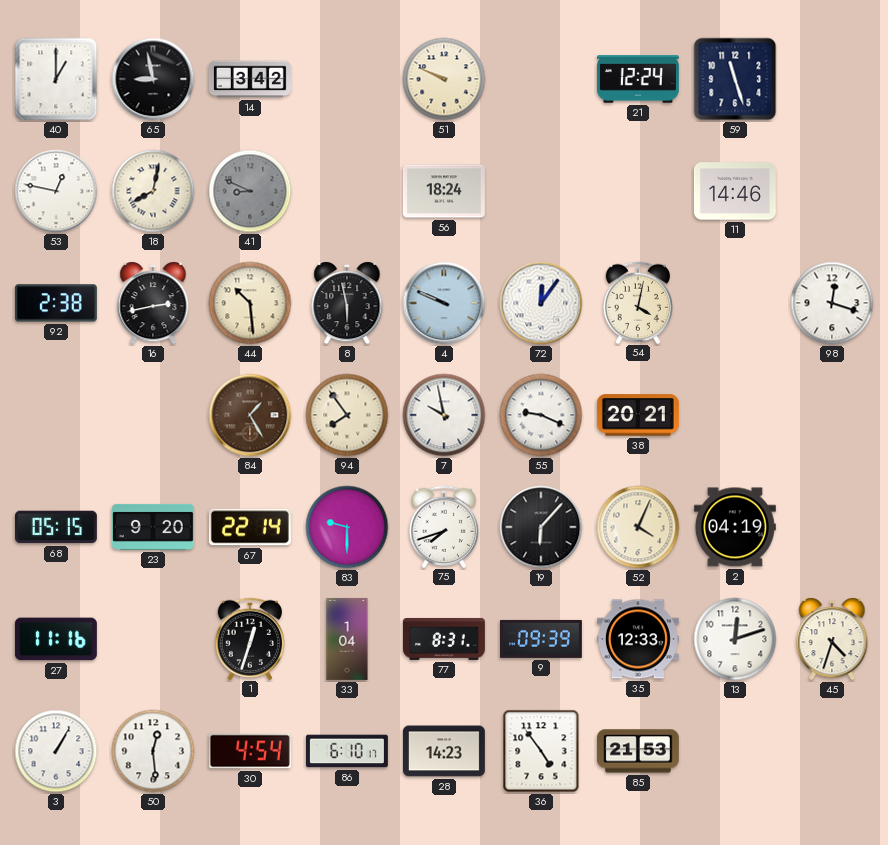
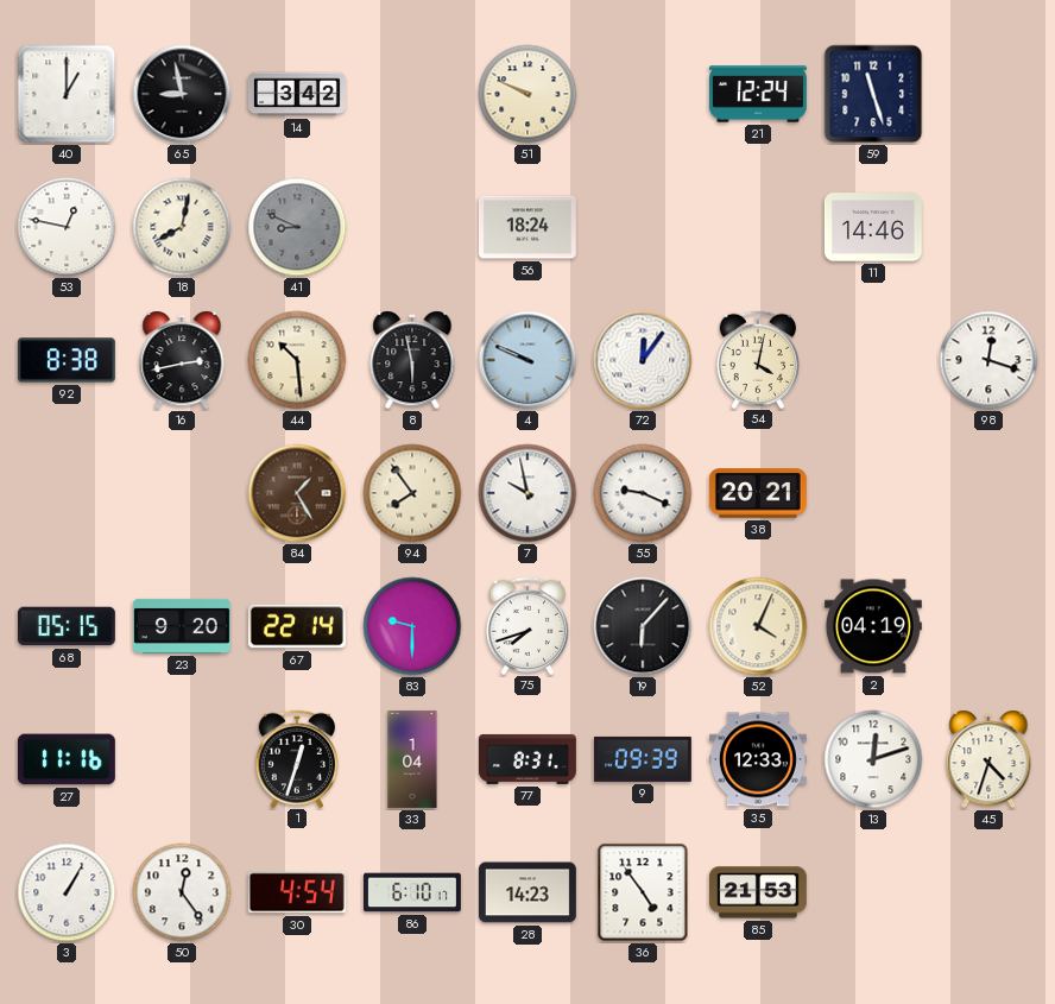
92: 2:38 -> 8:38
50: 12:29 -> 12:24
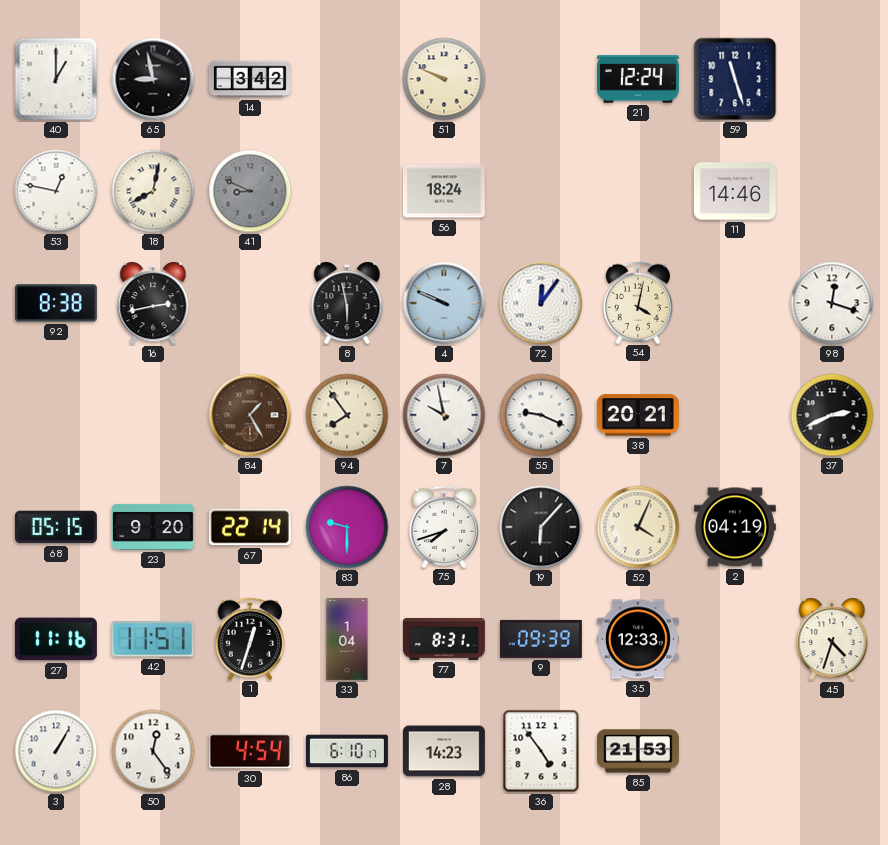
44: 10:29 -> none
37: none -> 2:41
42: none -> 11:51
13: 12:12 -> none
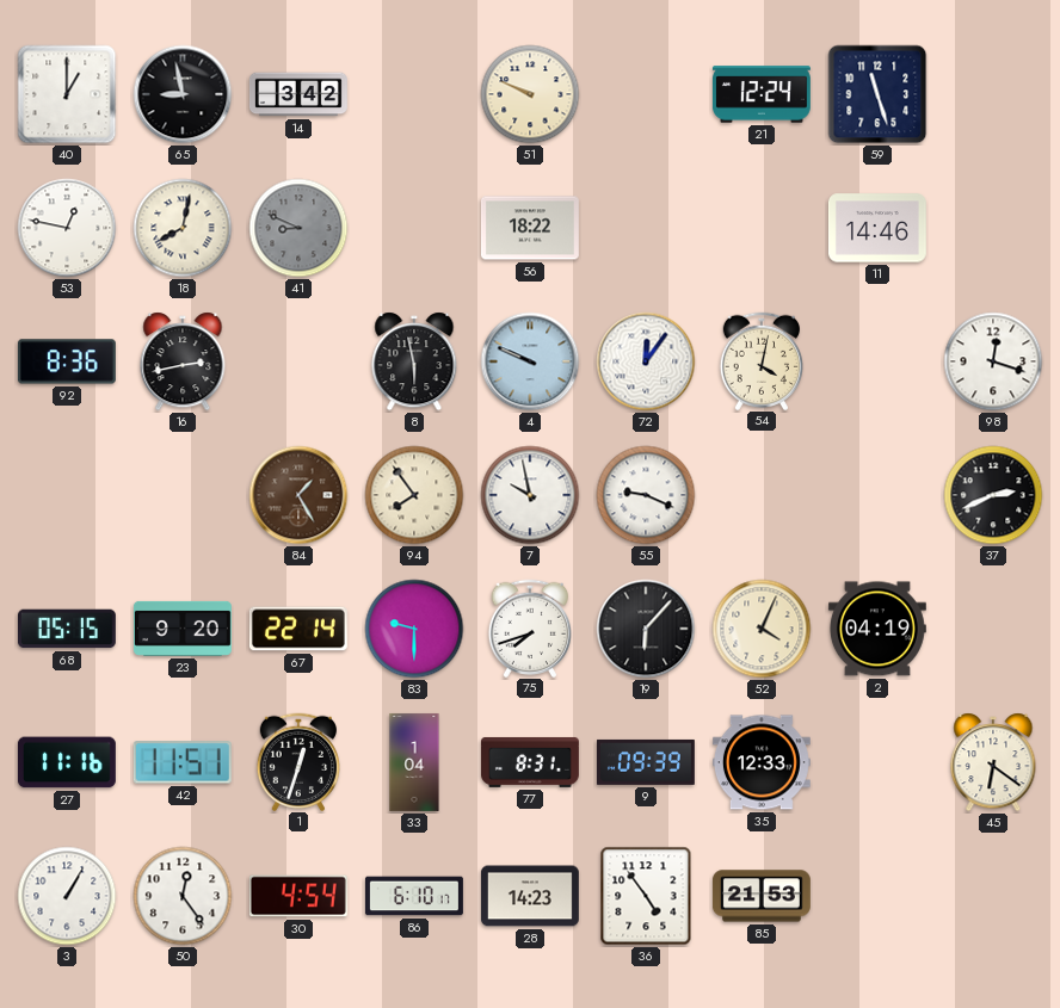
56: 18:24 -> 18:22
92: 8:38 -> 8:36
38: 20:21 -> none
45: 4:33 -> 6:21
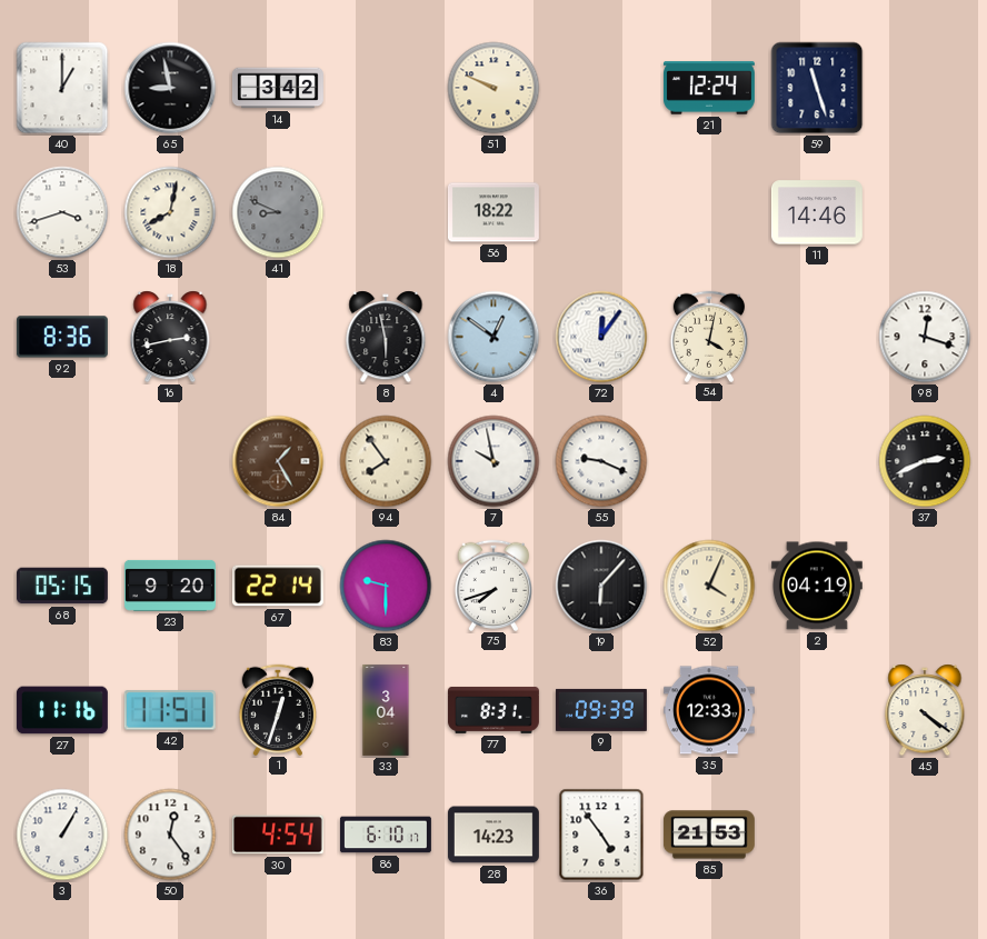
53: 12:47 -> 3:42
4: 9:49 -> 12:51
33: 1:04 -> 3:04
45: 6:21 -> 4:21
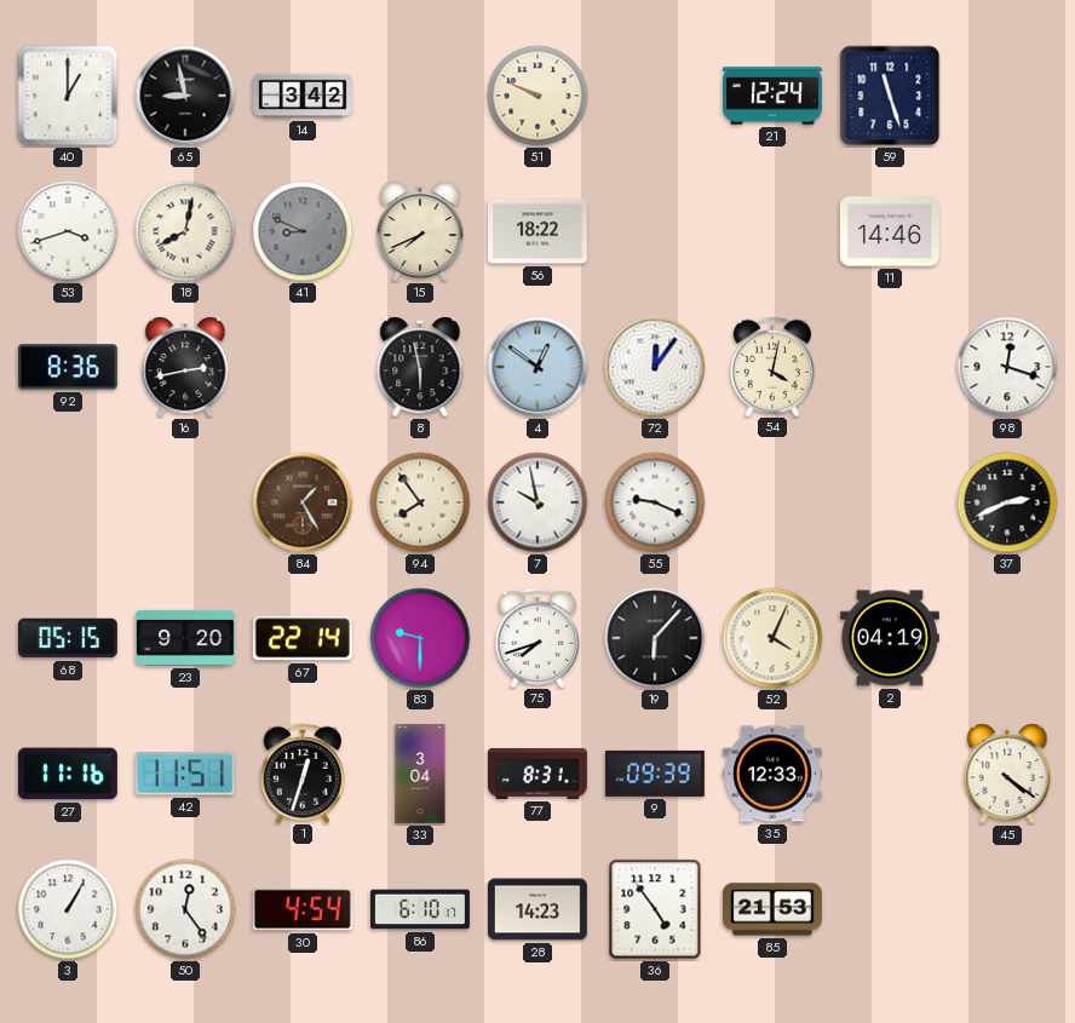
15: none -> 7:41
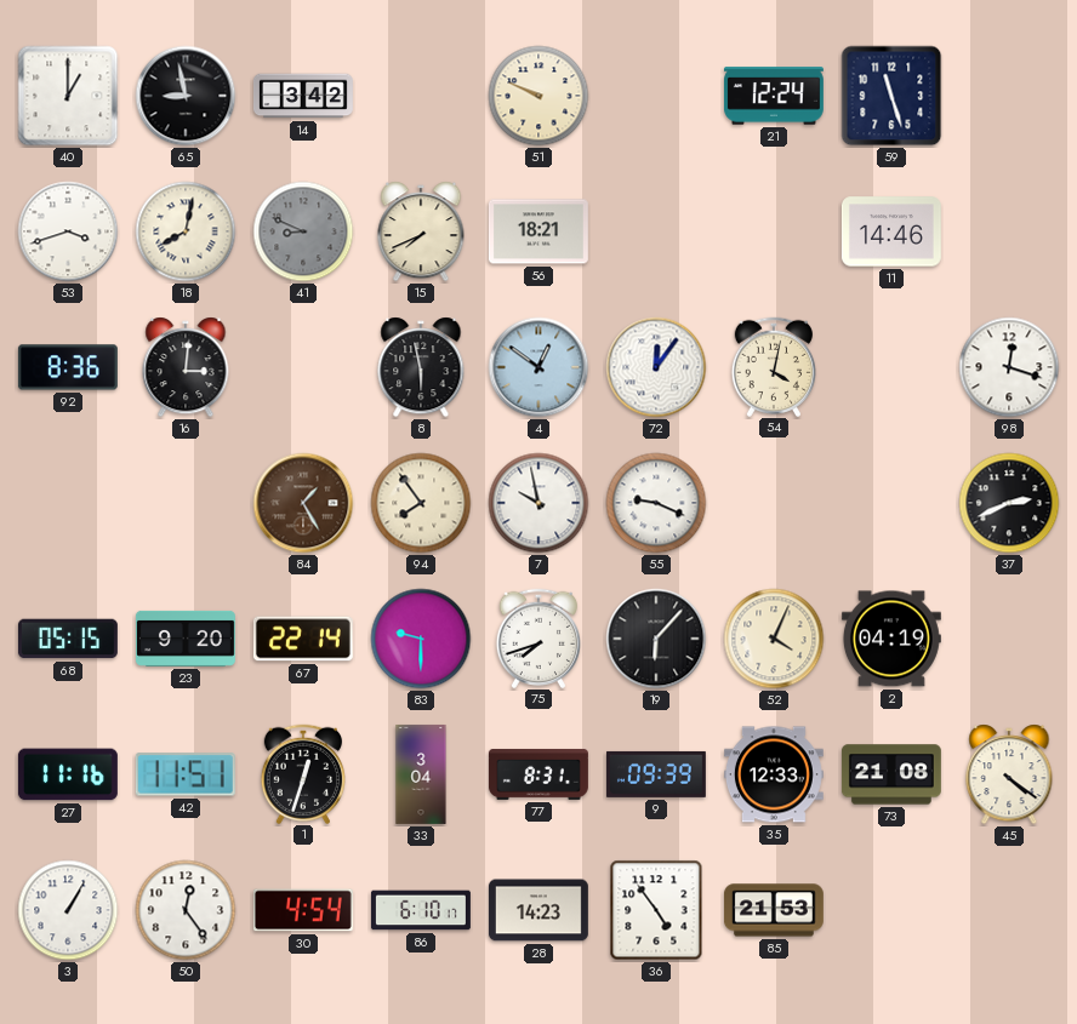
56: 18:22 -> 18:21
16: 2:43 -> 3:01
73: none -> 21:08
